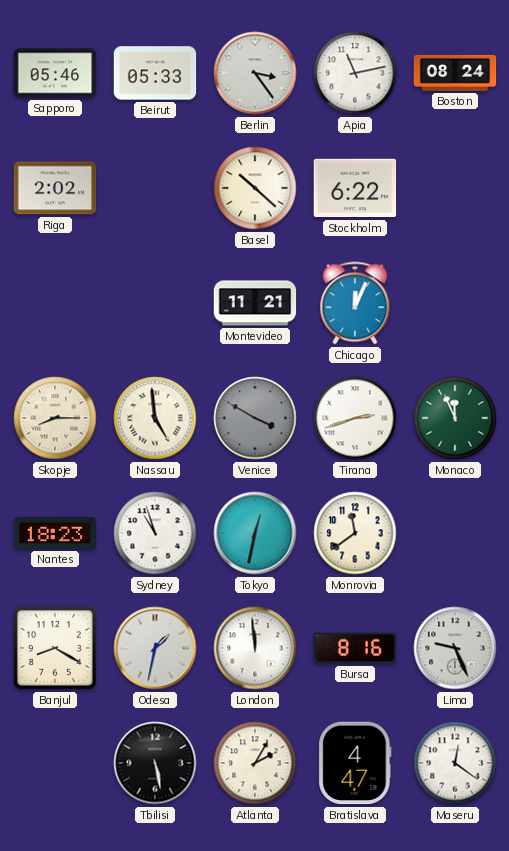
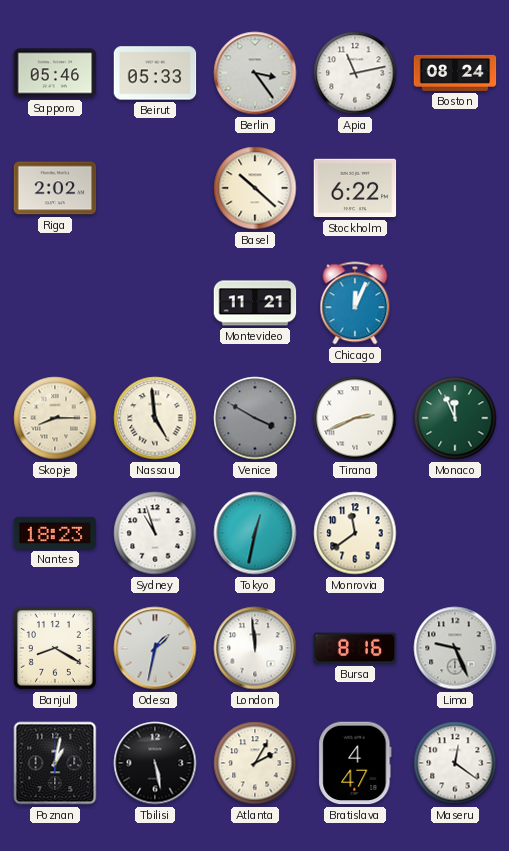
Tirana: 2:42 -> 2:41
Poznan: none -> 1:02
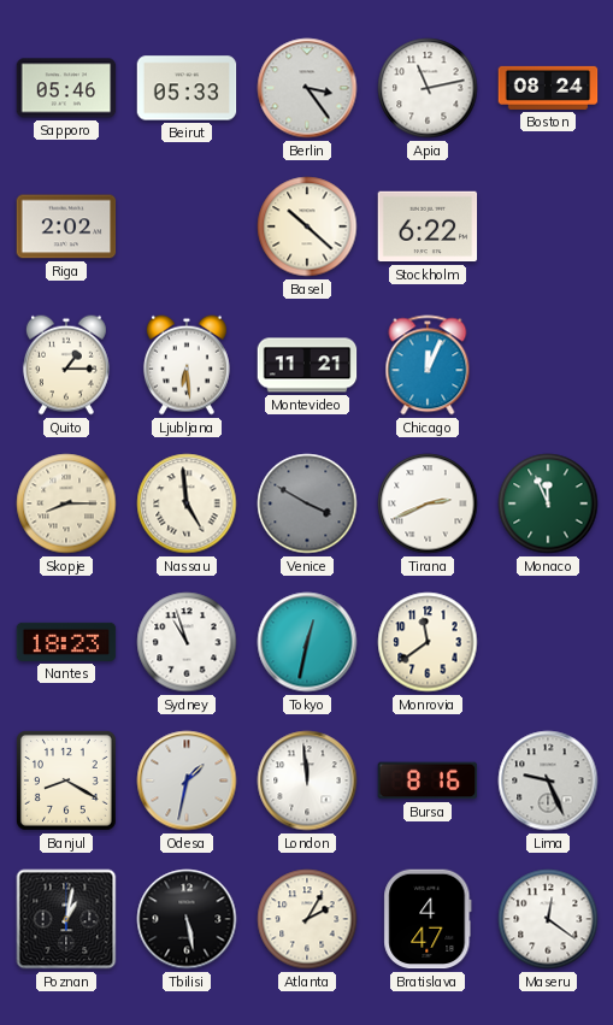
Quito: none -> 1:15
Ljubljana: none -> 6:29
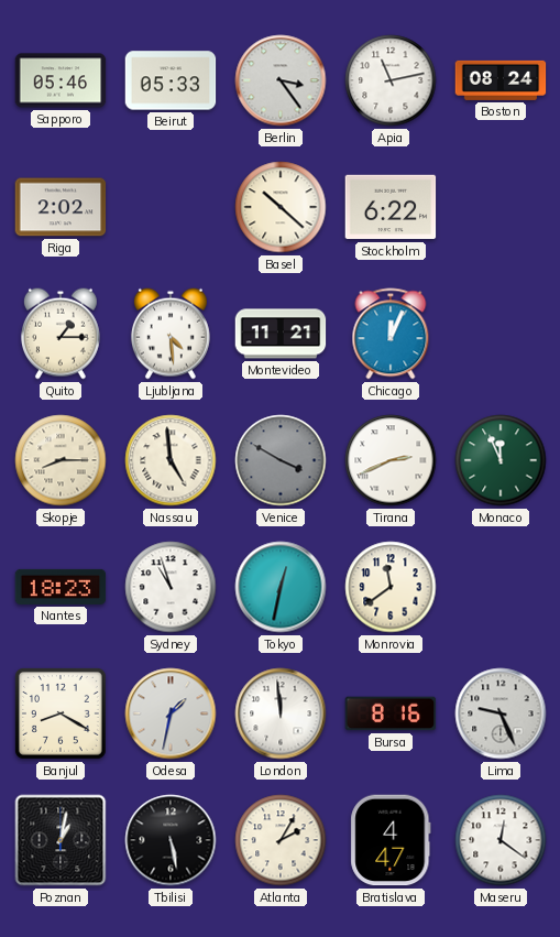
Ljubljana: 6:29 -> 4:29
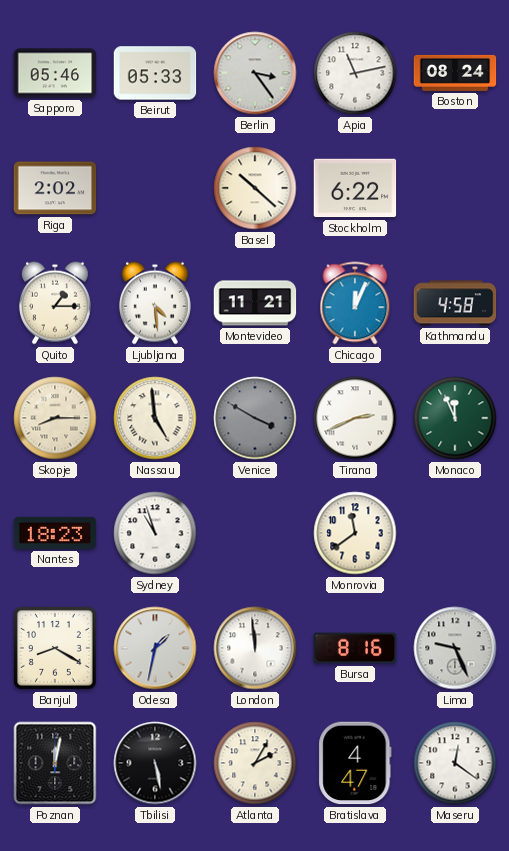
Kathmandu: none -> 4:58
Tokyo: 12:32 -> none
Poznan: 1:02 -> 12:02
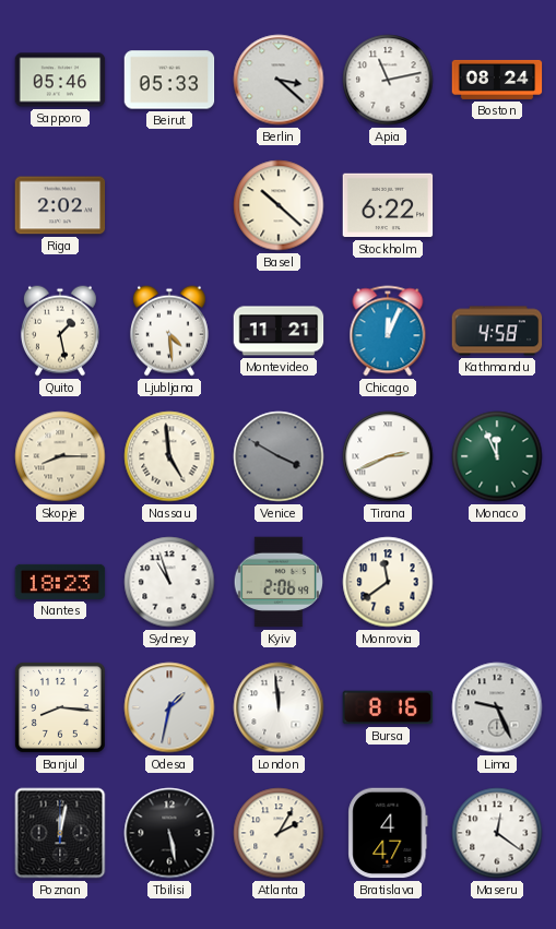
Berlin: 3:24 -> 3:22
Quito: 1:15 -> 1:28
Kyiv: none -> 2:06
Banjul: 8:20 -> 8:16
